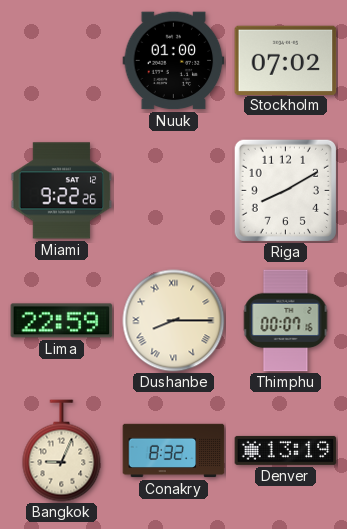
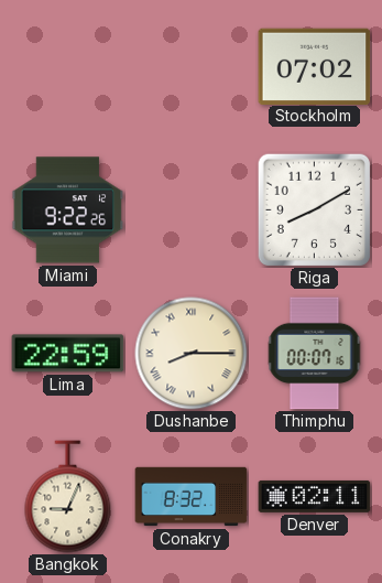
Nuuk: 01:00 -> none
Denver: 13:19 -> 02:11
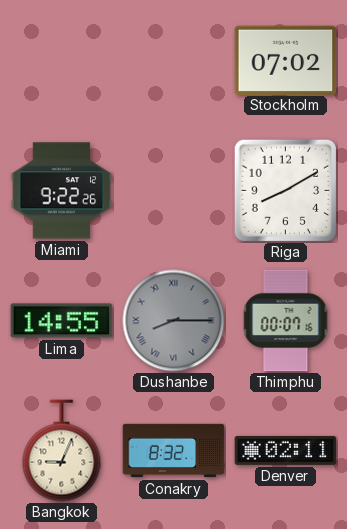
Lima: 22:59 -> 14:55
Dushanbe dial: cream -> grey
